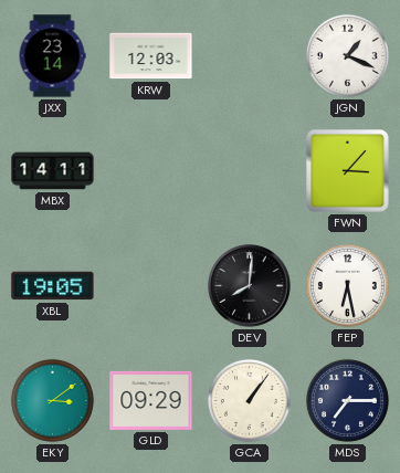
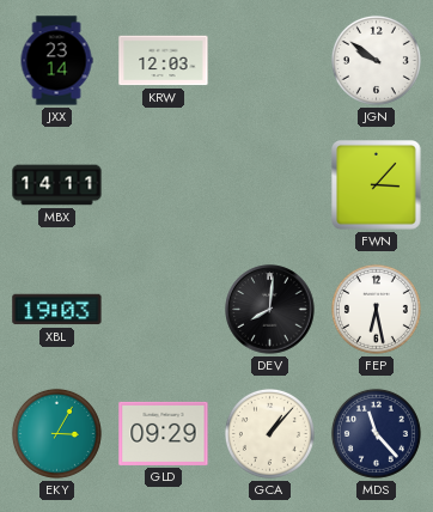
JGN: 1:19 -> 9:51
XBL: 19:05 -> 19:03
EKY: 3:09 -> 3:05
GCA: 1:06 -> 1:07
MDS: 7:15 -> 11:23
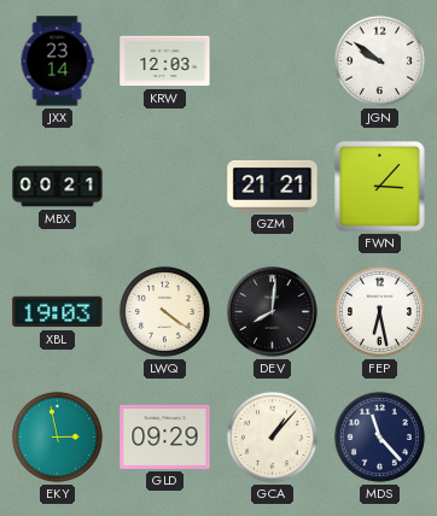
MBX: 14:11 -> 00:21
GZM: none -> 21:21
LWQ: none -> 4:21
EKY: 3:05 -> 2:58
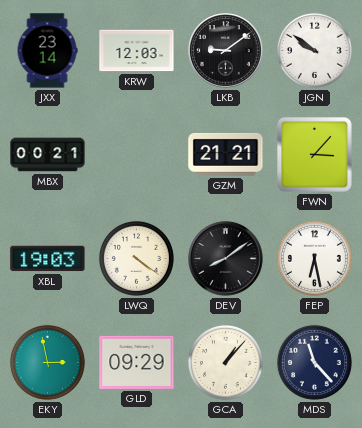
LKB: none -> 9:09
DEV: 8:01 -> 8:09
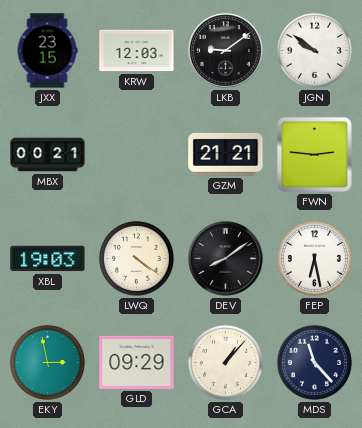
JXX: 23:14 -> 23:15
FWN: 3:07 -> 2:46
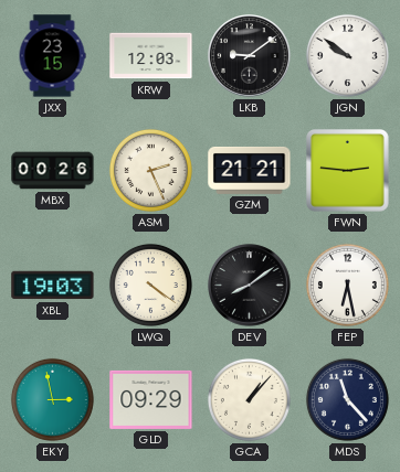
MBX: 00:21 -> 00:26
ASM: none -> 2:26
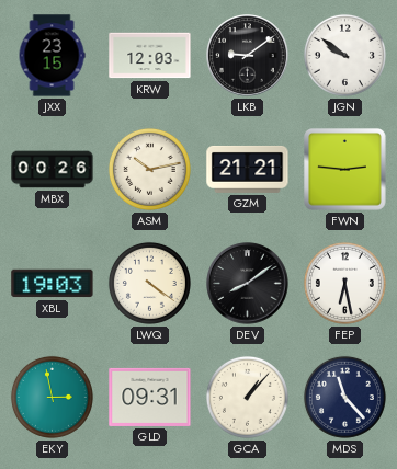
ASM: 2:26 -> 10:13
GLD: 09:29 -> 09:31
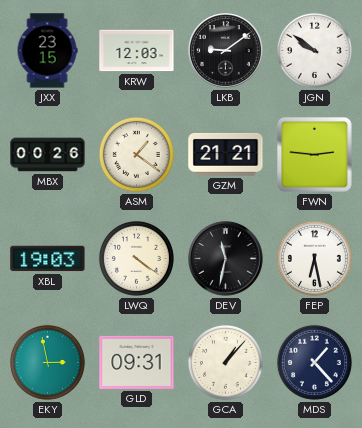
ASM: 10:13 -> 1:21
DEV: 8:09 -> 11:32
MDS: 11:23 -> 1:23
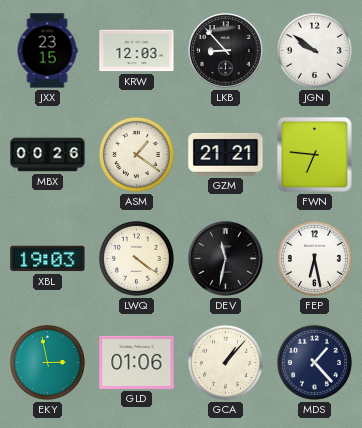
LKB: 9:09 -> 8:53
FWN: 2:46 -> 6:46
GLD: 09:31 -> 01:06
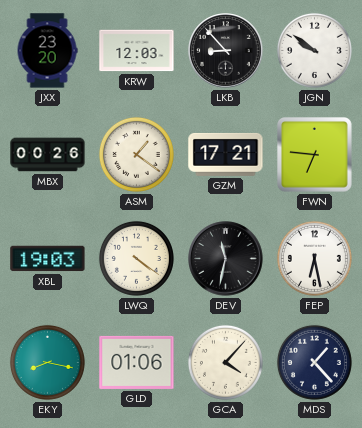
JXX: 23:15 -> 23:20
GZM: 21:21 -> 17:21
EKY: 2:58 -> 8:17
GCA: 1:07 -> 4:07
